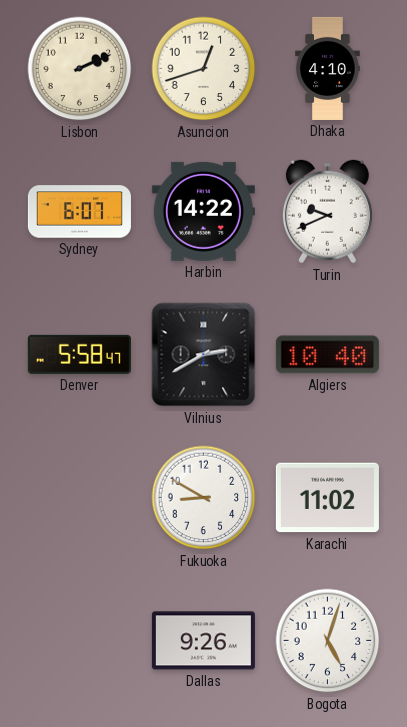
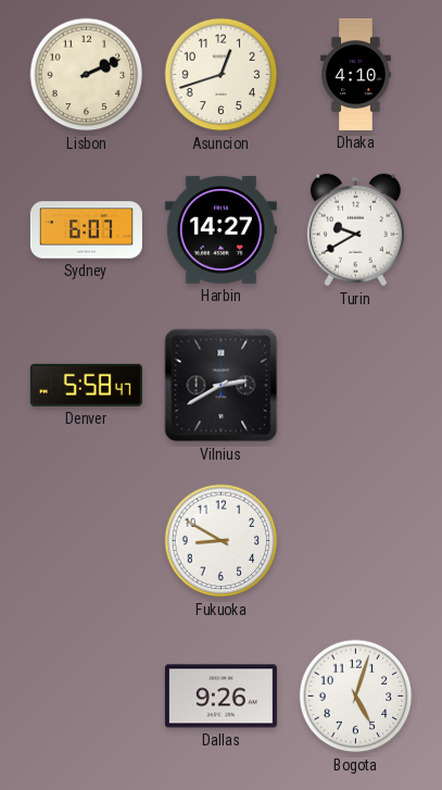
Harbin: 14:22 -> 14:27
Turin: 9:41 -> 9:40
Algiers: 10:40 -> none
Karachi: 11:02 -> none
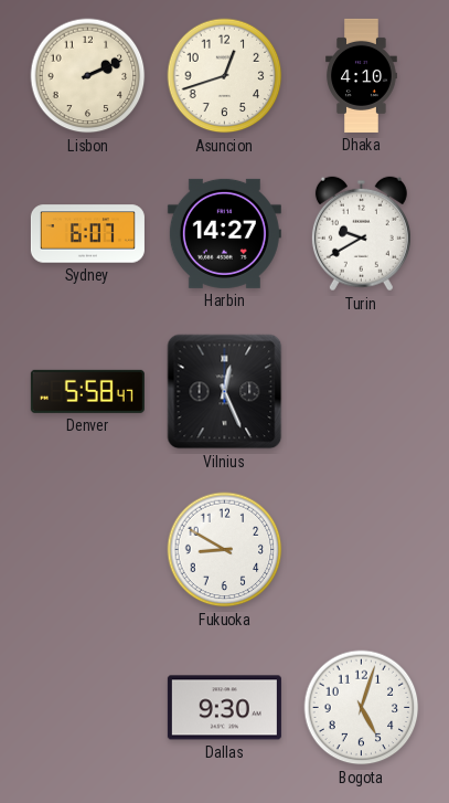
Vilnius: 2:40 -> 12:26
Dallas: 9:26 -> 9:30
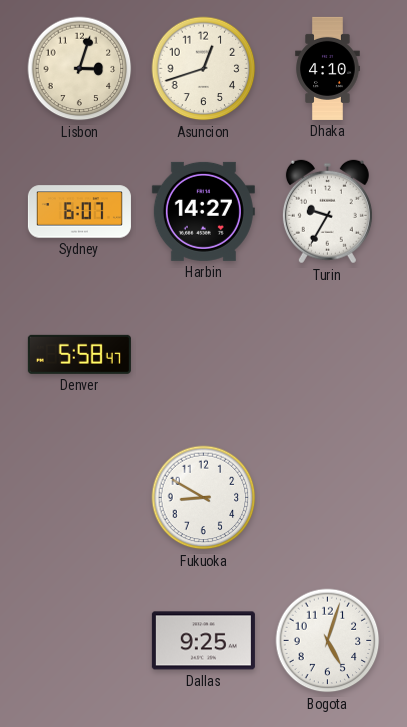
Lisbon: 2:11 -> 3:03
Turin: 9:40 -> 9:35
Vilnius: 12:26 -> none
Dallas: 9:30 -> 9:25
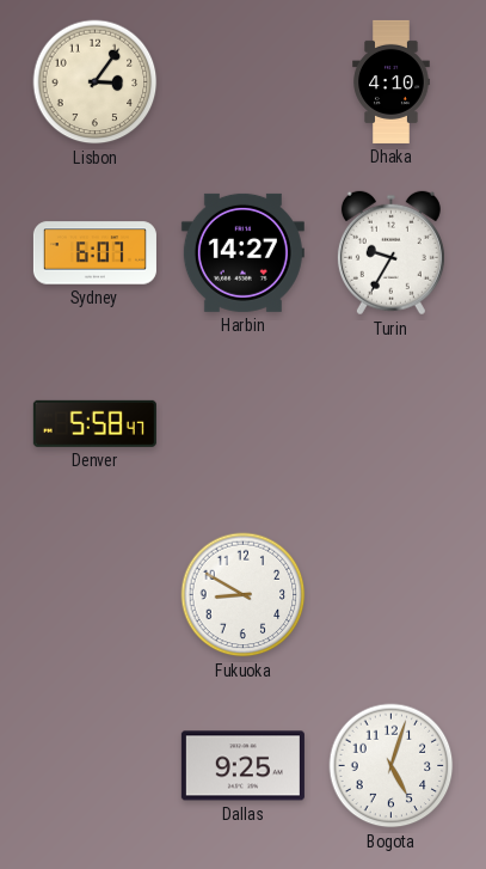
Lisbon: 3:03 -> 3:06
Asuncion: 12:42 -> none
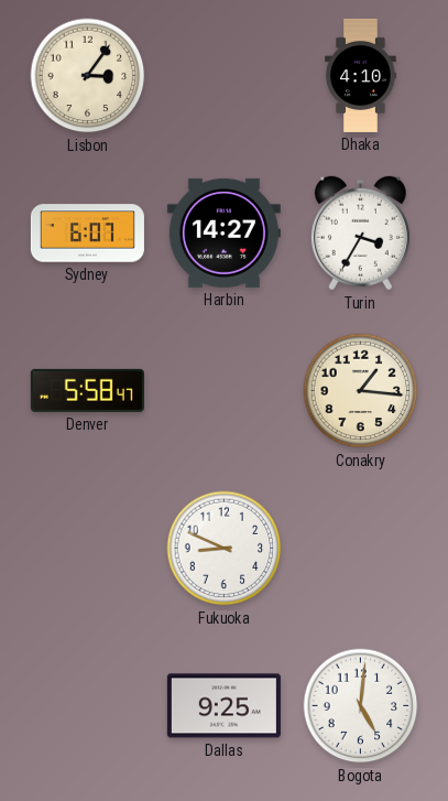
Turin: 9:35 -> 3:35
Conakry: none -> 1:16
Fukuoka: 8:50 -> 8:49
Bogota: 5:03 -> 5:01
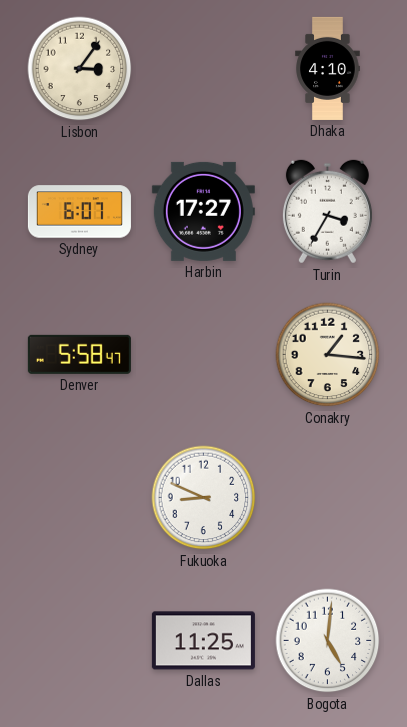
Harbin: 14:27 -> 17:27
Dallas: 9:25 -> 11:25
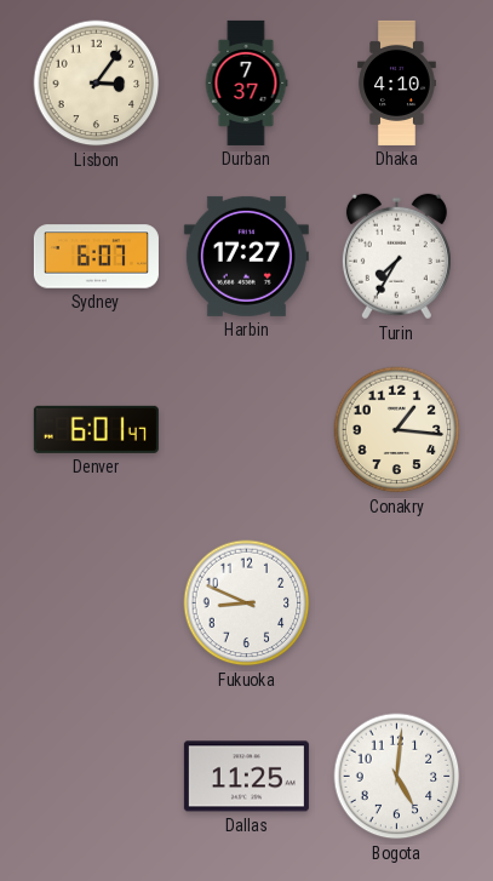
Durban: none -> 7:37
Turin: 3:35 -> 7:35
Denver: 5:58 -> 6:01
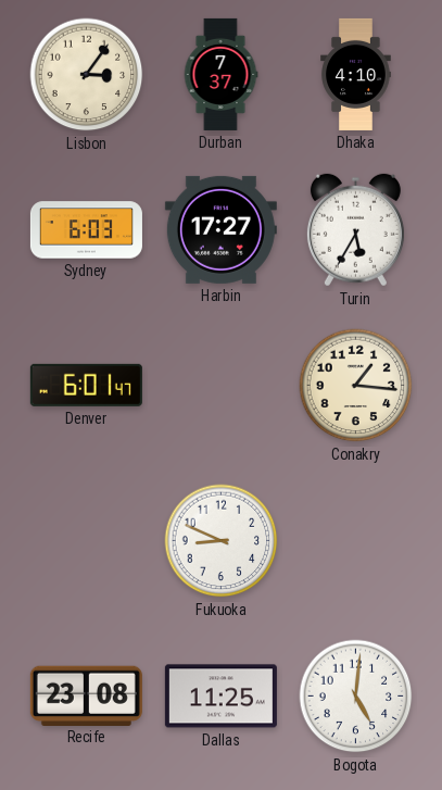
Sydney: 6:07 -> 6:03
Turin: 7:35 -> 5:35
Recife: none -> 23:08
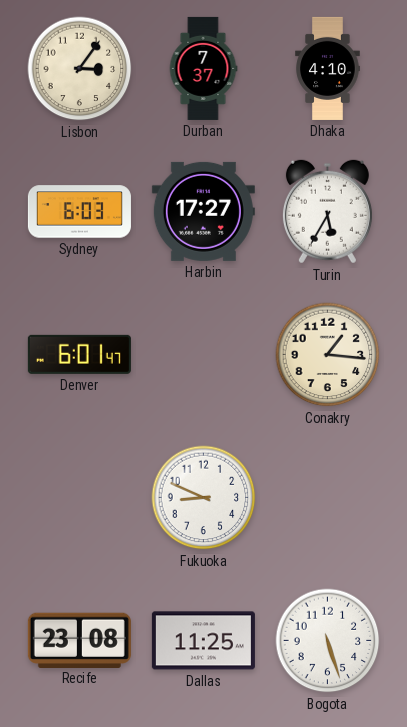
Bogota: 5:01 -> 5:27
